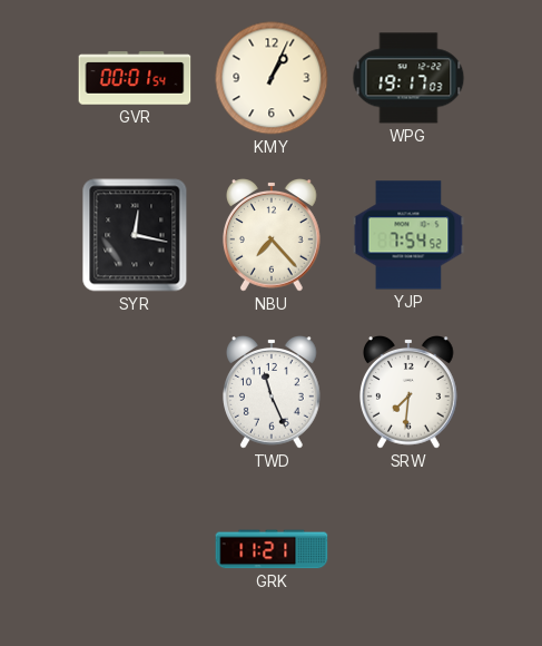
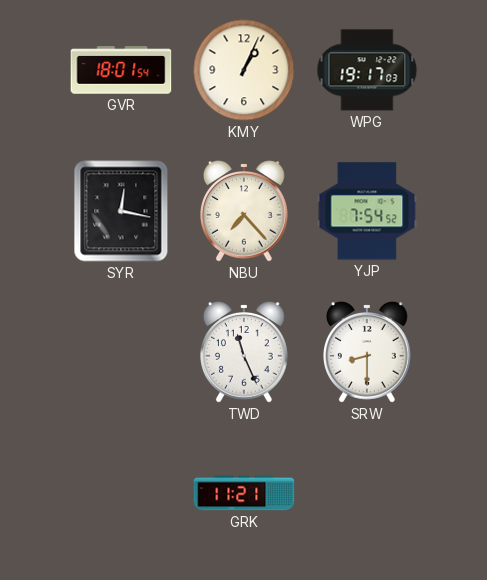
GVR: 00:01 -> 18:01
SRW: 7:31 -> 8:30
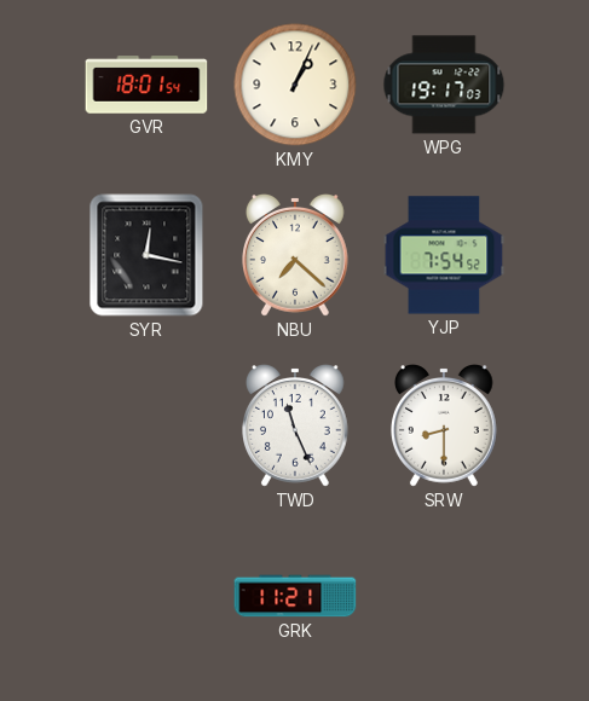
NBU: 7:23 -> 7:22
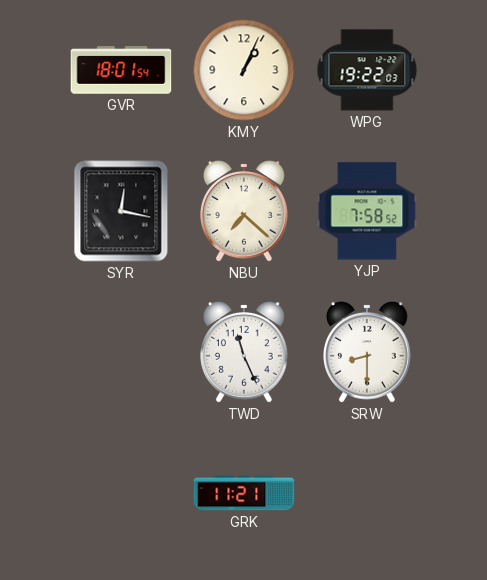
WPG: 19:17 -> 19:22
YJP: 7:54 -> 7:58
